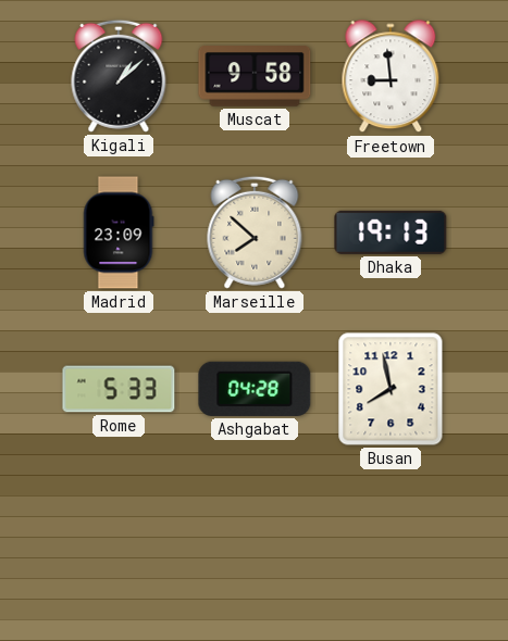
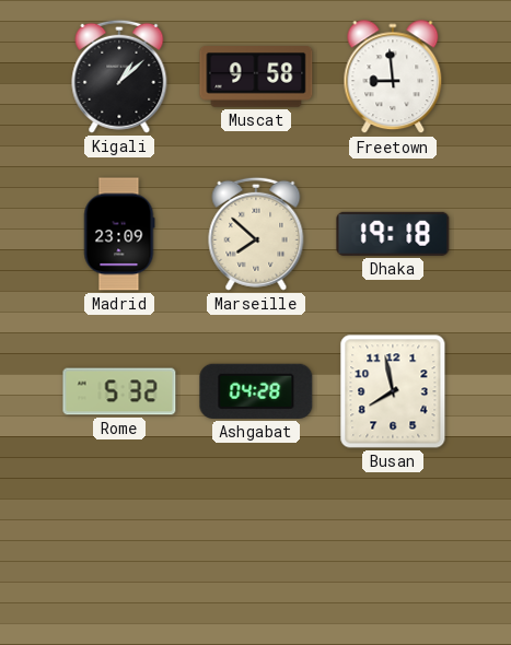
Dhaka: 19:13 -> 19:18
Rome: 5:33 -> 5:32
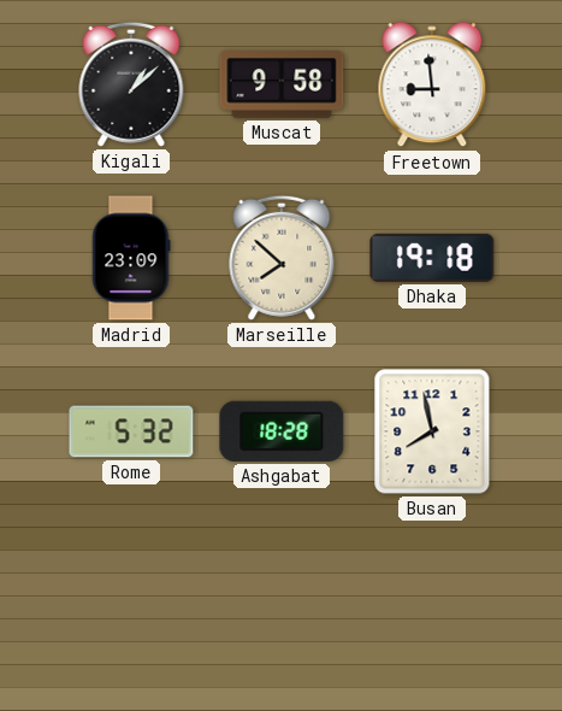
Ashgabat: 04:28 -> 18:28
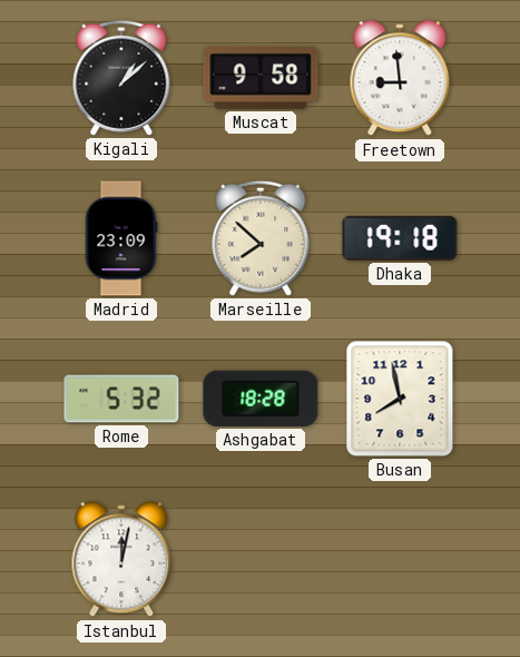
Istanbul: none -> 12:02
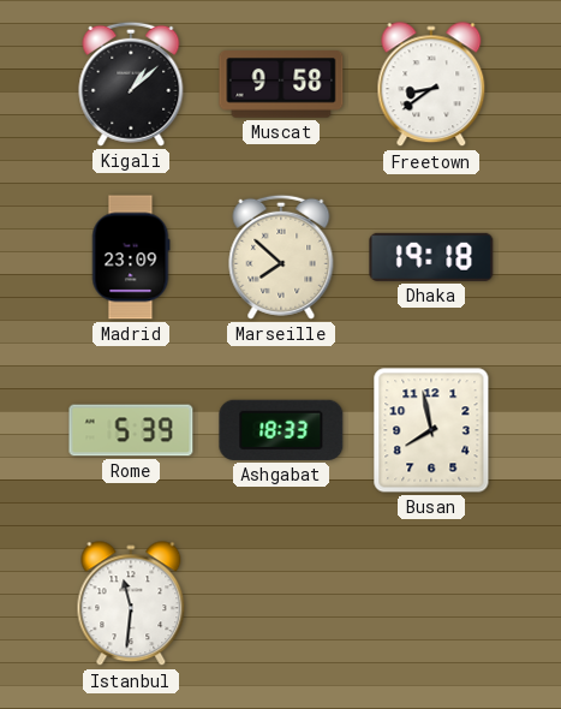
Freetown: 8:59 -> 8:39
Rome: 5:32 -> 5:39
Ashgabat: 18:28 -> 18:33
Istanbul: 12:02 -> 11:31
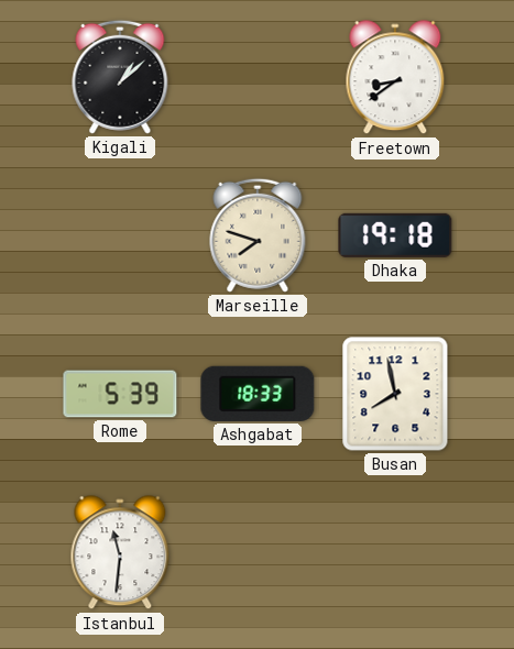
Muscat: 9:58 -> none
Madrid: 23:09 -> none
Marseille: 7:52 -> 7:48
